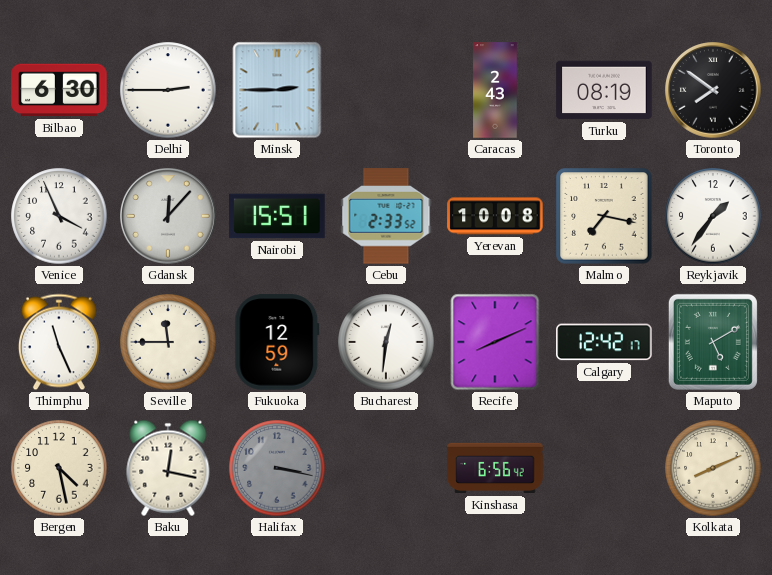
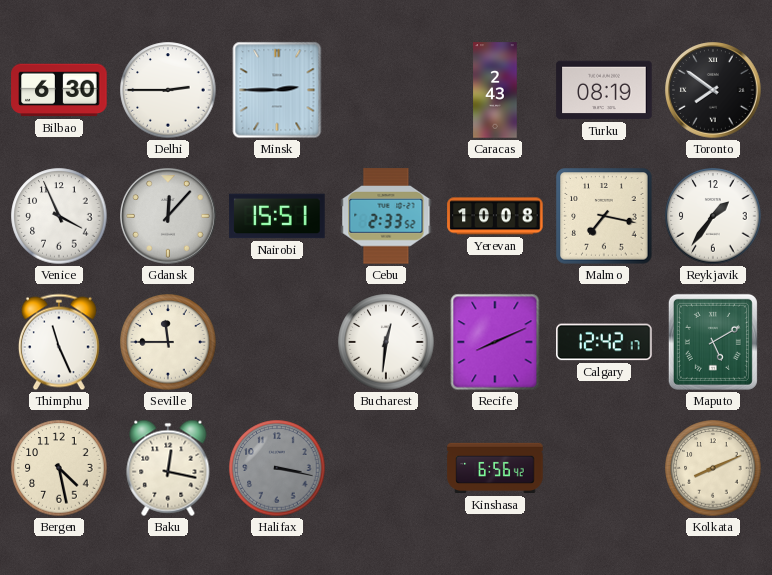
Fukuoka: 12:59 -> none
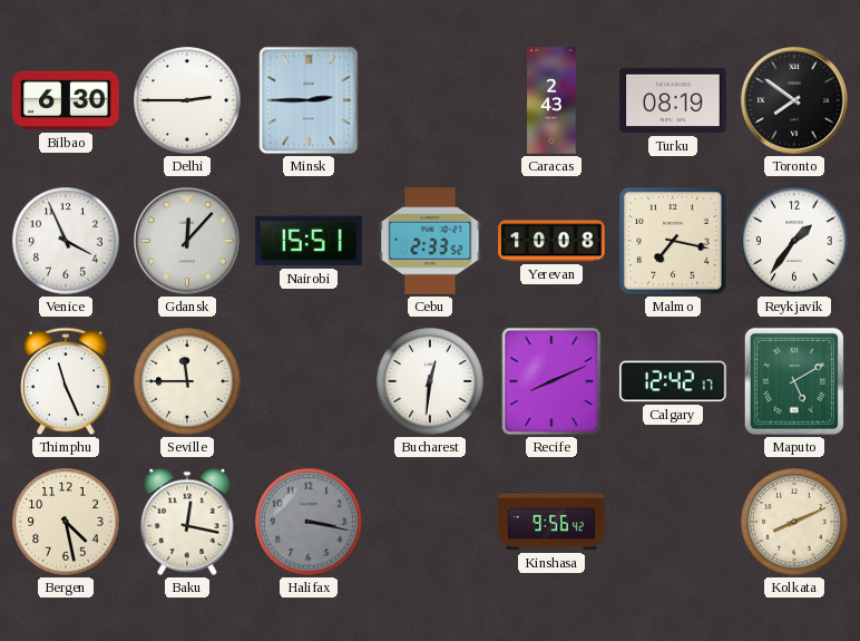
Kinshasa: 6:56 -> 9:56
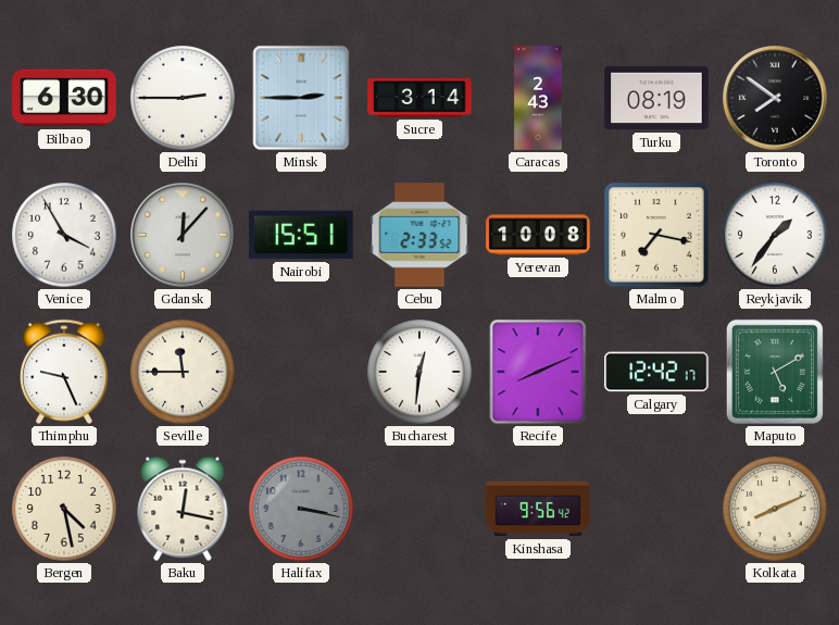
Sucre: none -> 3:14
Venice: 3:56 -> 3:55
Thimphu: 11:26 -> 9:26
